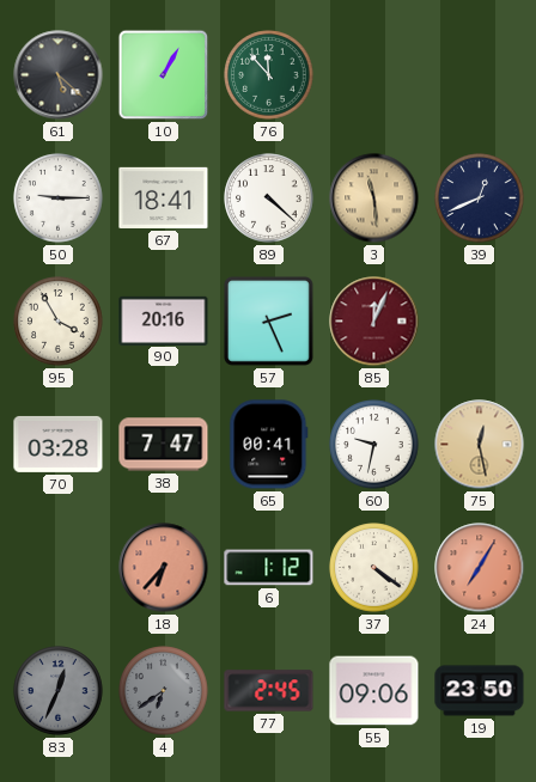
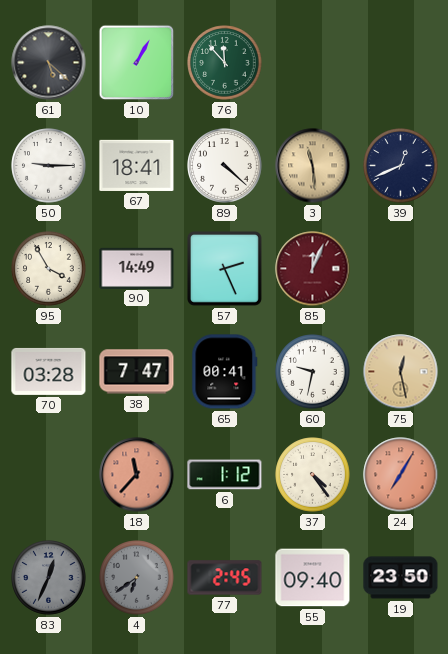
90: 20:16 -> 14:49
18: 6:37 -> 11:37
37: 4:21 -> 4:24
55: 09:06 -> 09:40
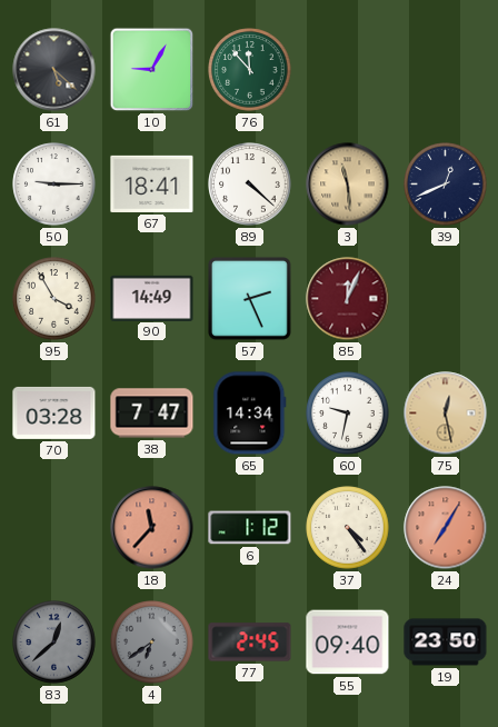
10: 1:05 -> 9:05
65: 00:41 -> 14:34
83: 12:34 -> 12:38
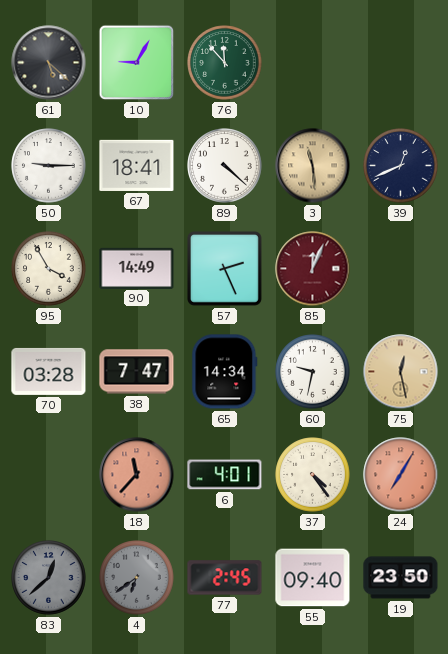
6: 1:12 -> 4:01
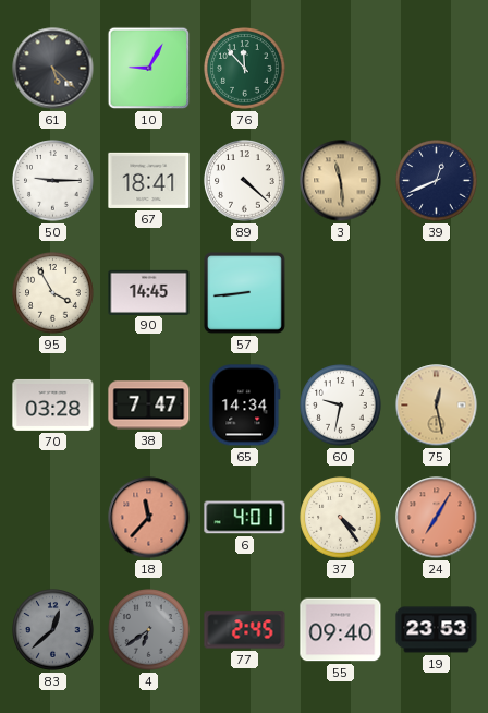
90: 14:49 -> 14:45
57: 2:26 -> 8:44
85: 12:04 -> none
19: 23:50 -> 23:53
